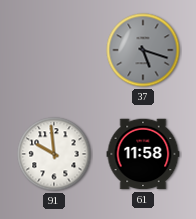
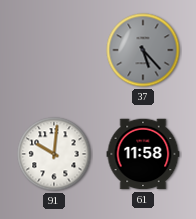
37: 5:18 -> 5:23
91: 9:59 -> 10:01
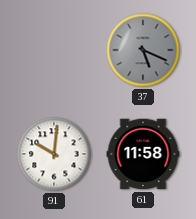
37: 5:23 -> 5:19
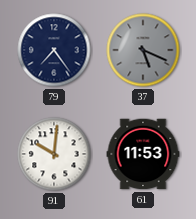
79: none -> 7:24
61: 11:58 -> 11:53
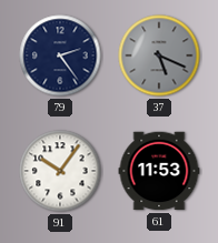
79: 7:24 -> 2:24
91: 10:01 -> 10:06
